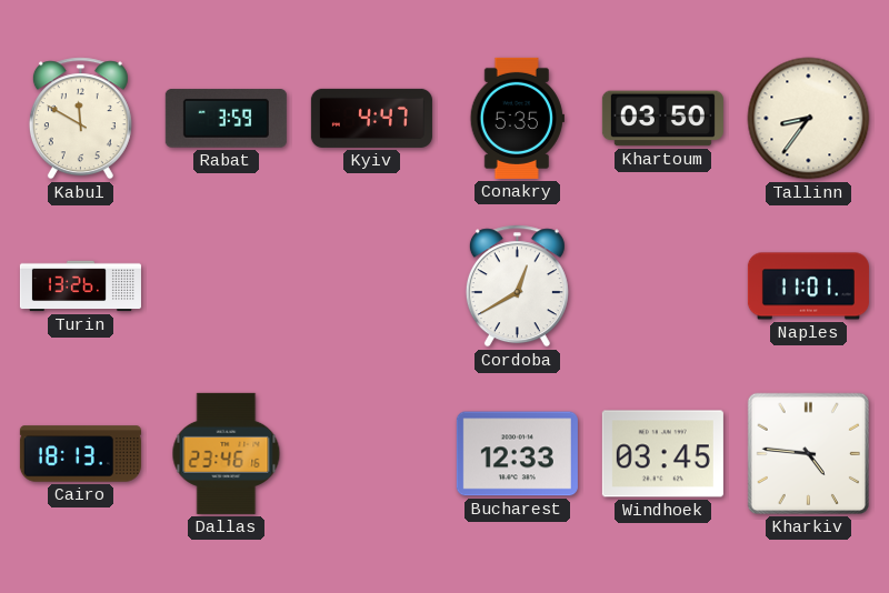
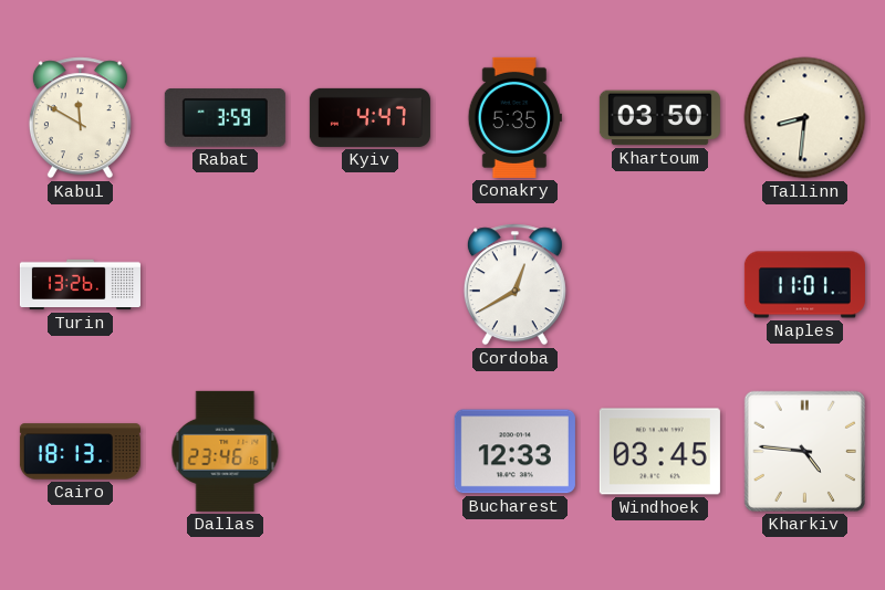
Tallinn: 8:36 -> 8:31
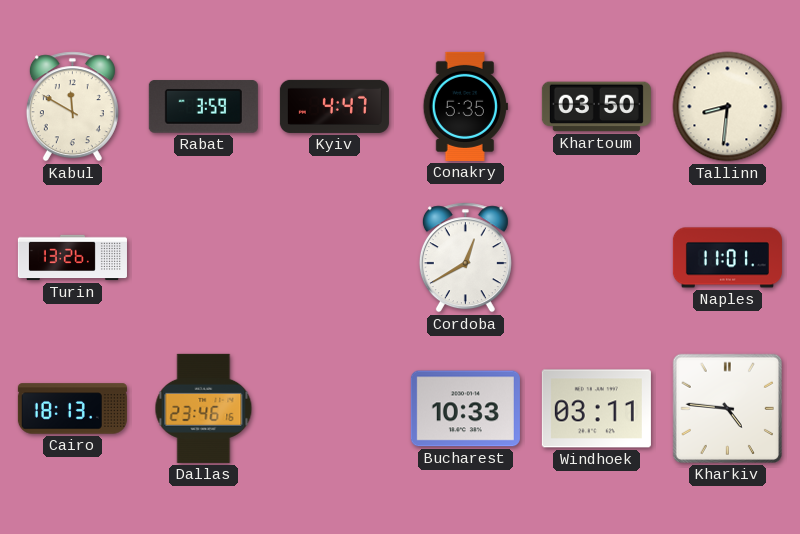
Bucharest: 12:33 -> 10:33
Windhoek: 03:45 -> 03:11
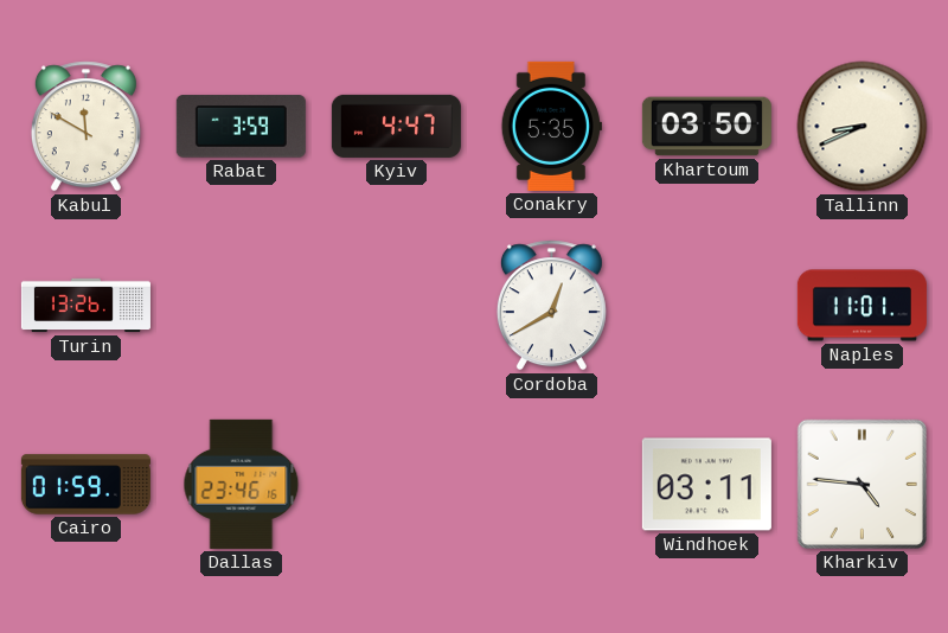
Tallinn: 8:31 -> 8:41
Cairo: 18:13 -> 01:59
Bucharest: 10:33 -> none
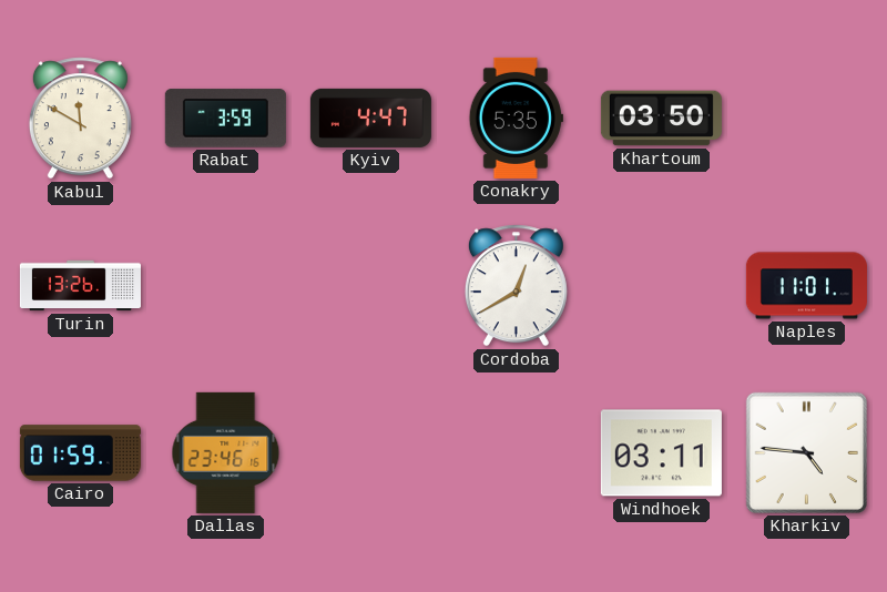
Tallinn: 8:41 -> none
